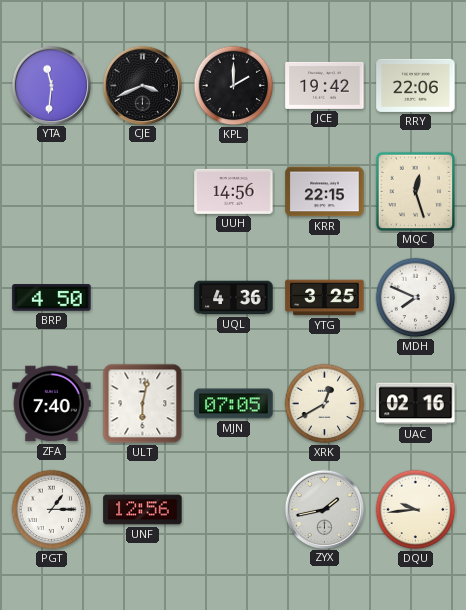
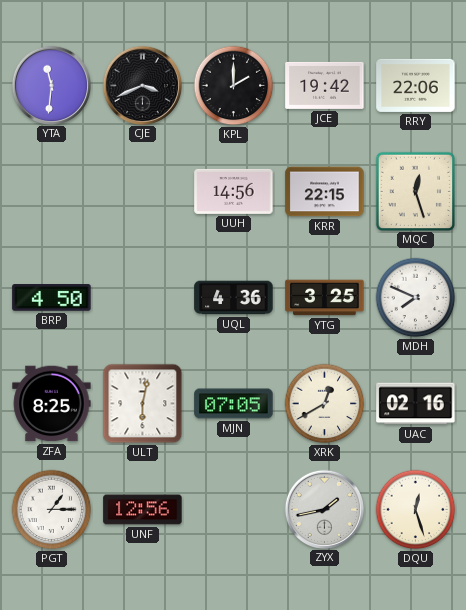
ZFA: 7:40 -> 8:25
DQU: 9:44 -> 12:27
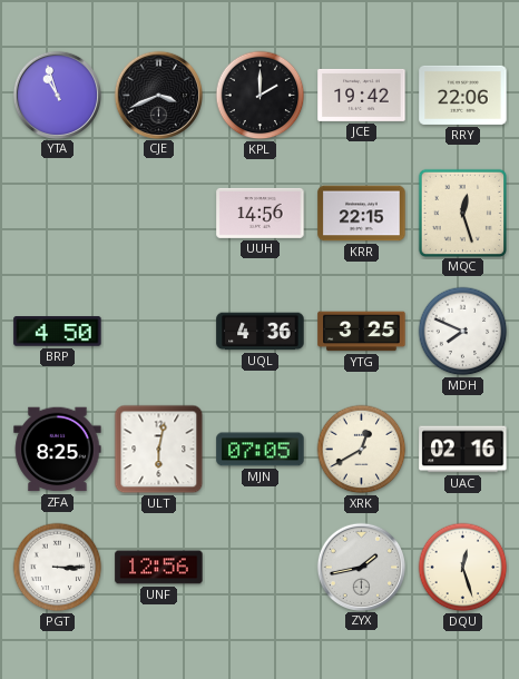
YTA: 11:31 -> 10:57
PGT: 1:15 -> 3:15
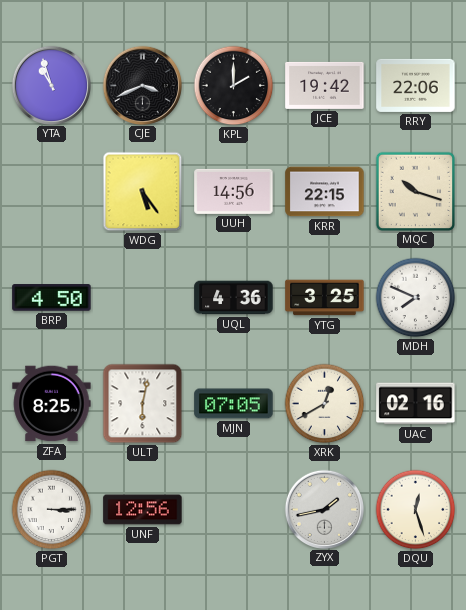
WDG: none -> 5:24
MQC: 12:27 -> 10:18
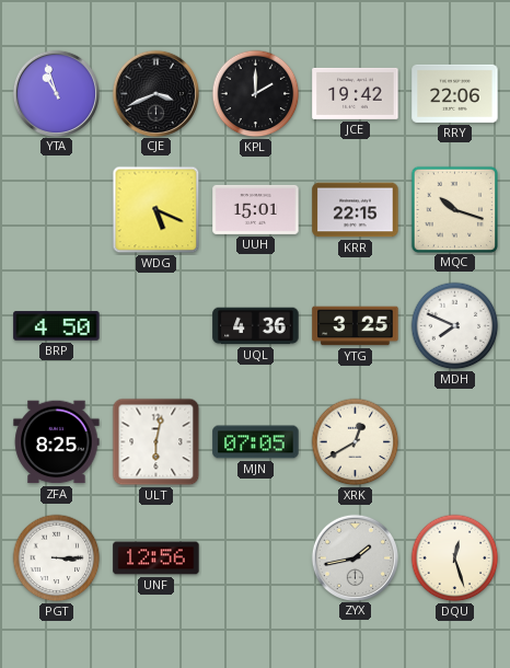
WDG: 5:24 -> 5:19
UUH: 14:56 -> 15:01
UAC: 02:16 -> none
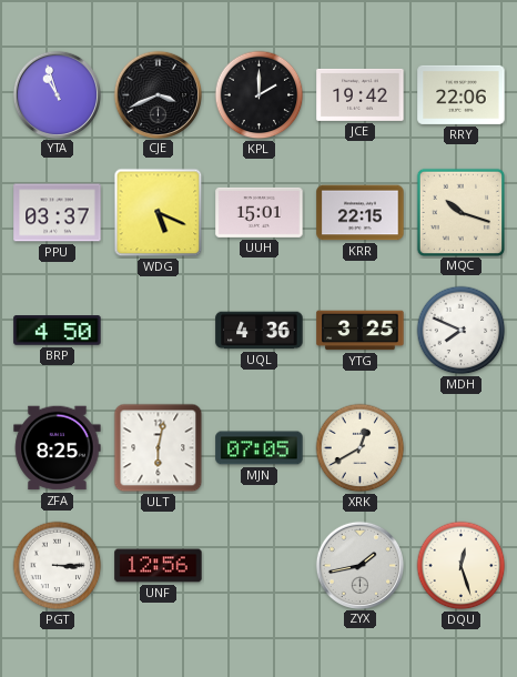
PPU: none -> 03:37
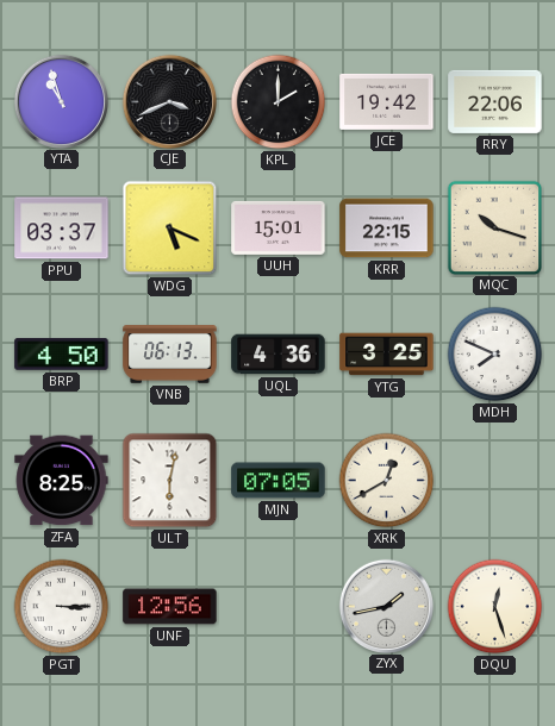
VNB: none -> 06:13
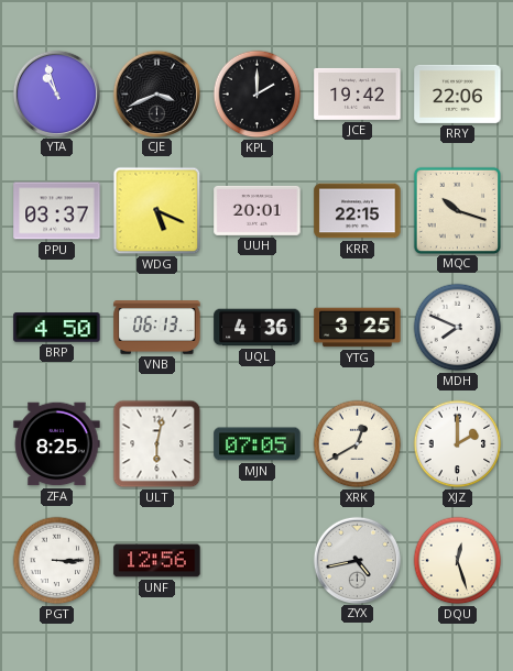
UUH: 15:01 -> 20:01
XJZ: none -> 2:00
ZYX: 1:43 -> 4:43
